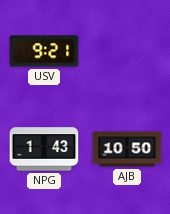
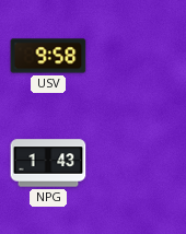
USV: 9:21 -> 9:58
AJB: 10:50 -> none
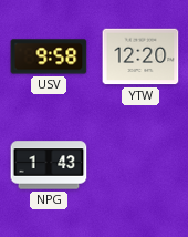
YTW: none -> 12:20
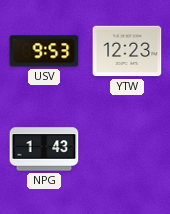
USV: 9:58 -> 9:53
YTW: 12:20 -> 12:23
